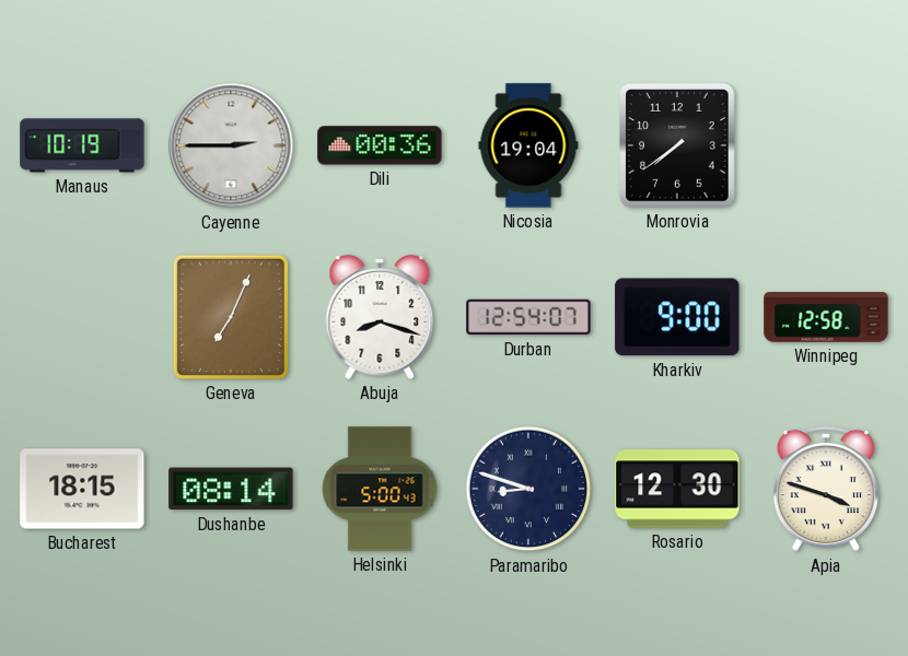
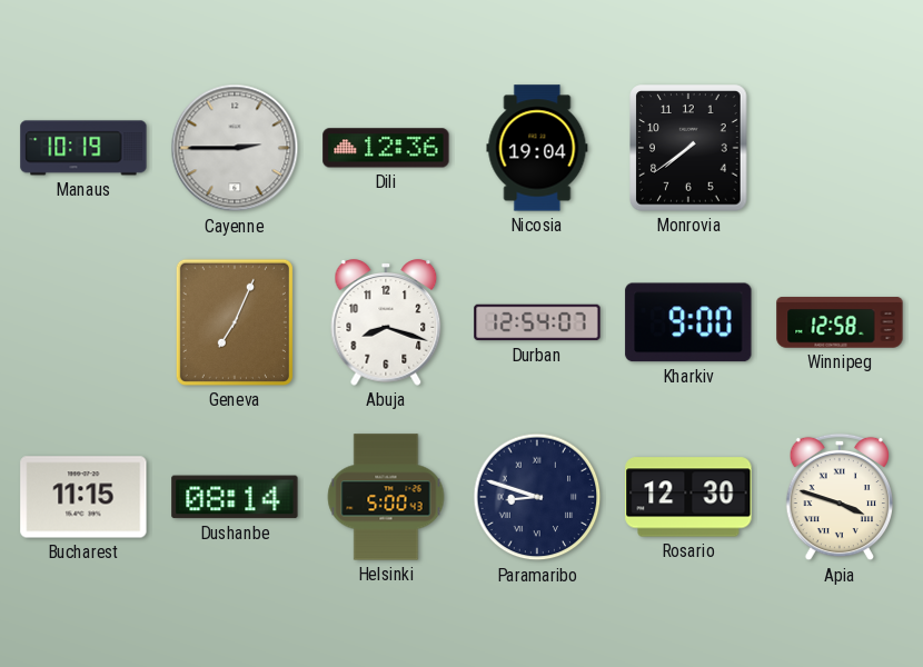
Dili: 00:36 -> 12:36
Bucharest: 18:15 -> 11:15
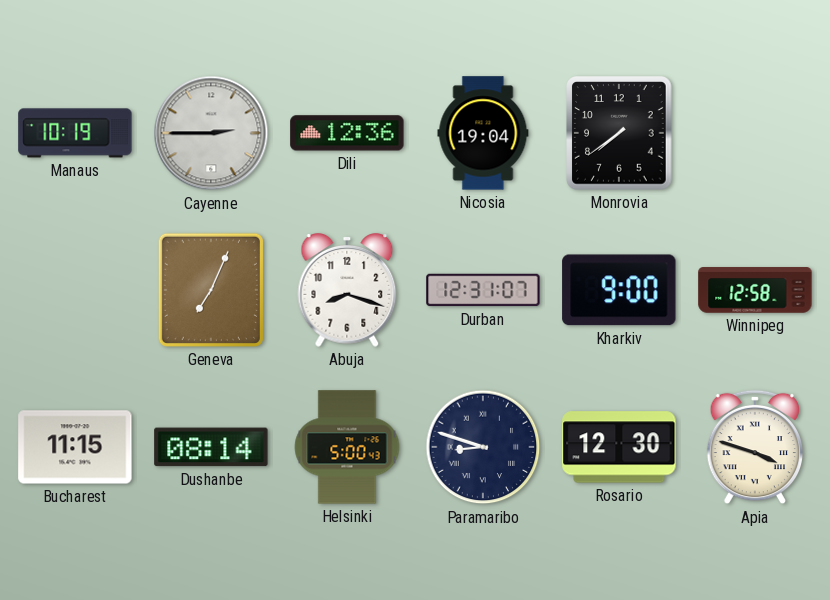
Durban: 12:54 -> 12:31
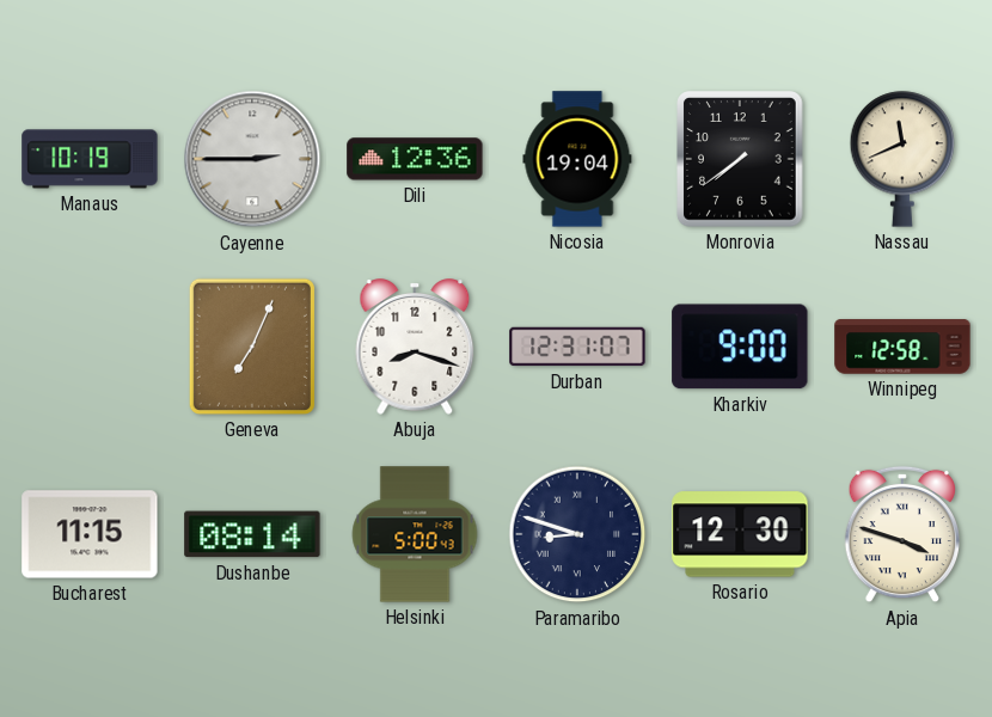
Nassau: none -> 11:41
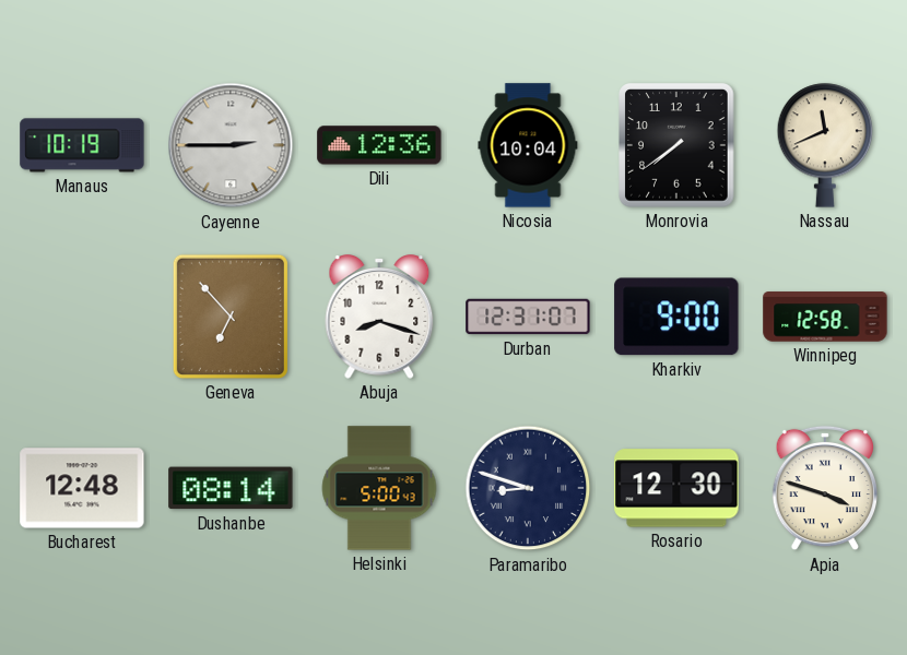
Nicosia: 19:04 -> 10:04
Geneva: 7:04 -> 6:53
Bucharest: 11:15 -> 12:48
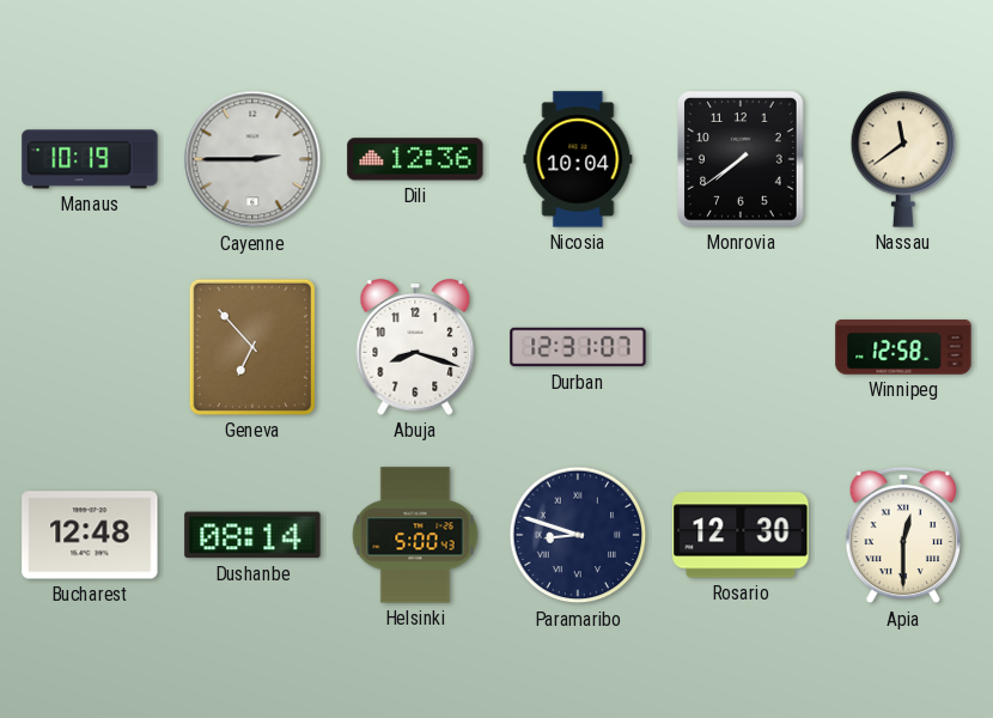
Nassau: 11:41 -> 11:39
Kharkiv: 9:00 -> none
Apia: 3:48 -> 12:30
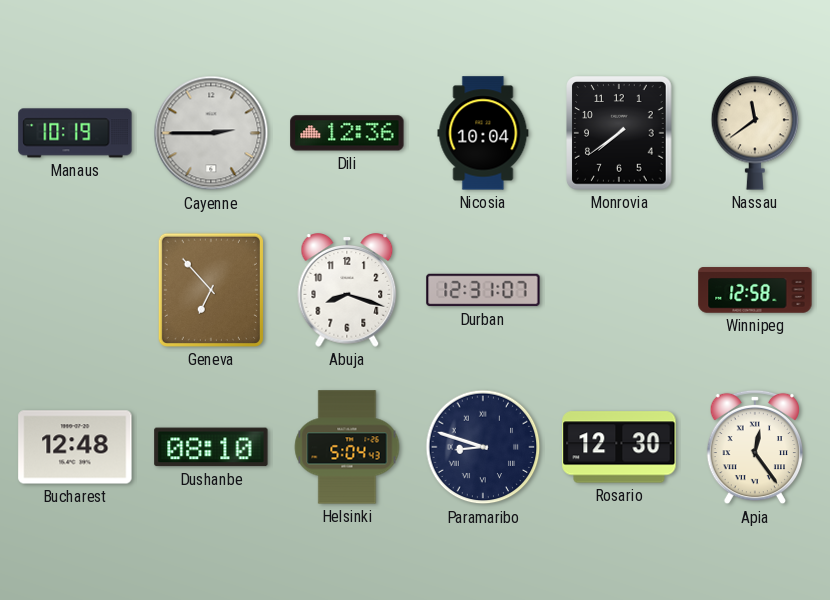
Dushanbe: 08:14 -> 08:10
Helsinki: 5:00 -> 5:04
Apia: 12:30 -> 12:24
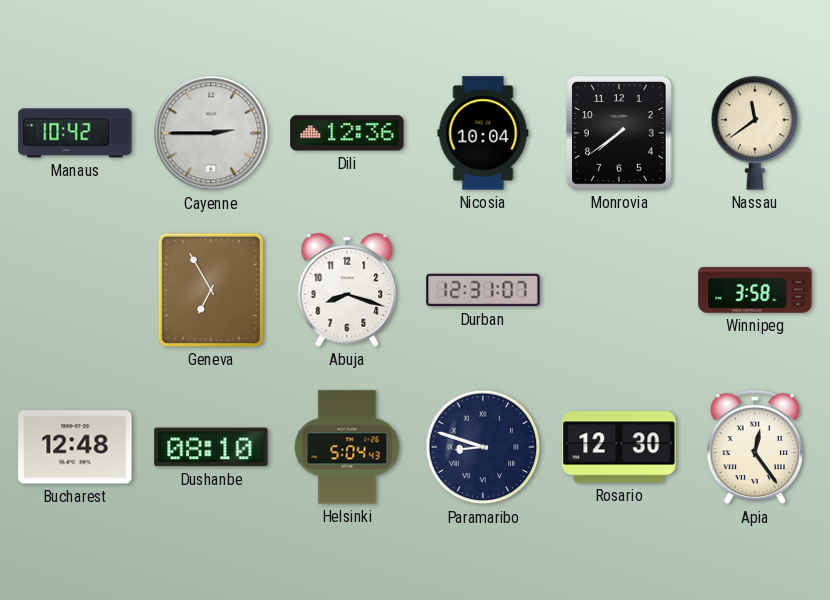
Manaus: 10:19 -> 10:42
Geneva: 6:53 -> 6:55
Winnipeg: 12:58 -> 3:58
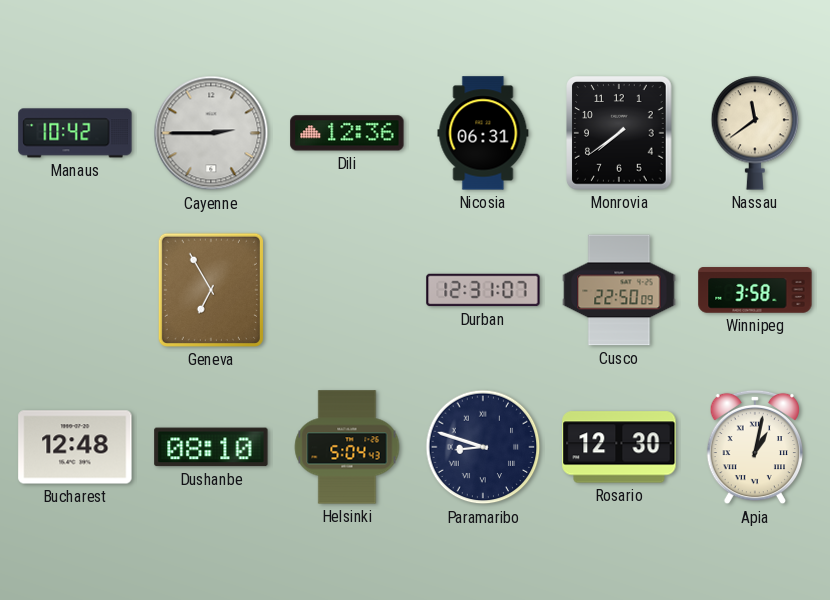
Nicosia: 10:04 -> 06:31
Abuja: 8:18 -> none
Cusco: none -> 22:50
Apia: 12:24 -> 1:02
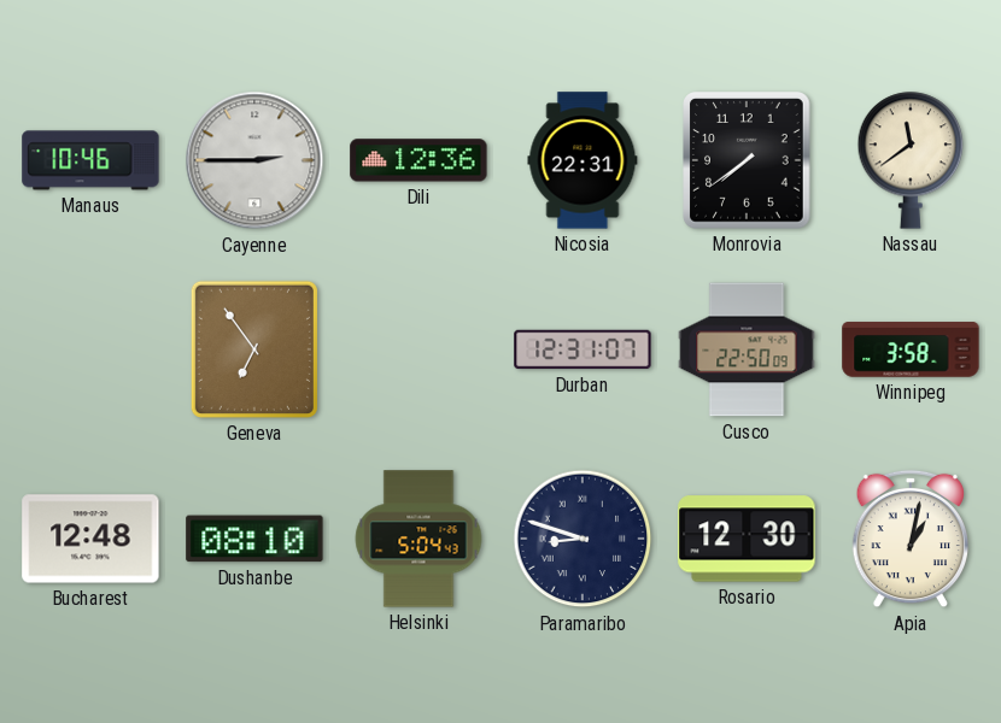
Manaus: 10:42 -> 10:46
Nicosia: 06:31 -> 22:31
Geneva: 6:55 -> 6:54
